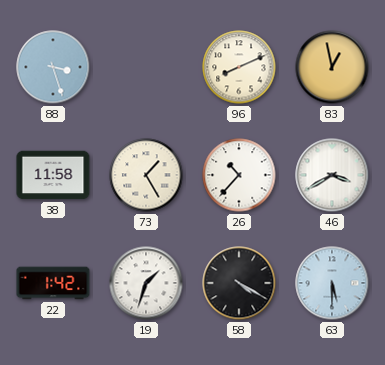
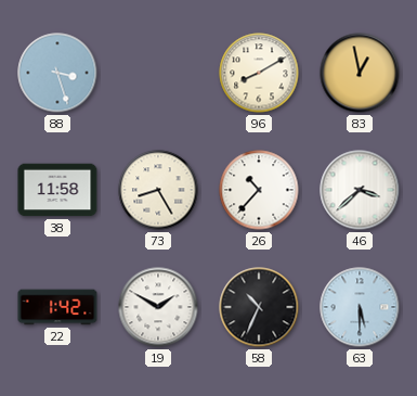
96: 8:11 -> 8:10
73: 1:25 -> 8:25
46: 3:40 -> 3:38
19: 1:33 -> 1:50
58: 4:20 -> 10:34
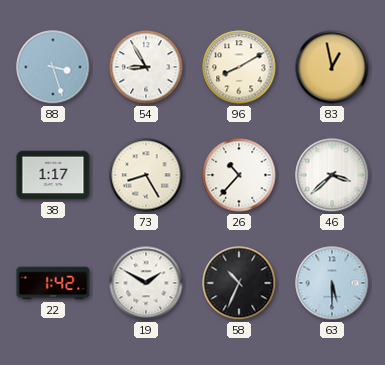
54: none -> 8:55
38: 11:58 -> 1:17
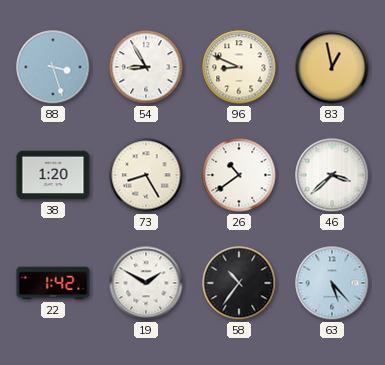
96: 8:10 -> 8:49
38: 1:17 -> 1:20
26: 10:37 -> 10:39
58: 10:34 -> 10:36
63: 5:30 -> 5:23
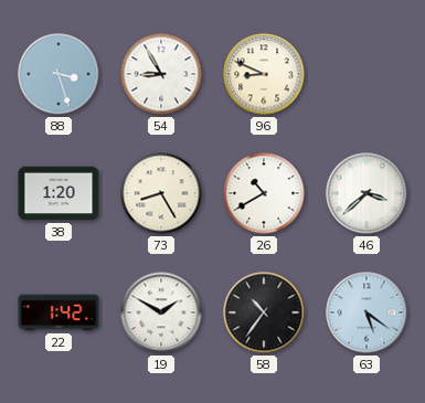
83: 12:58 -> none
26: 10:39 -> 10:40
63: 5:23 -> 5:21
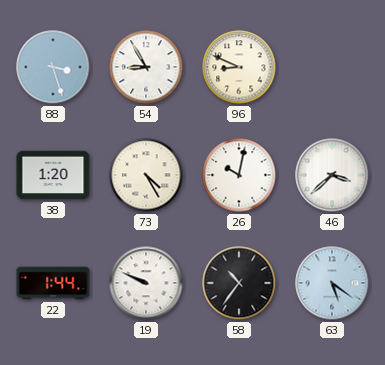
73: 8:25 -> 4:25
26: 10:40 -> 10:02
22: 1:42 -> 1:44
19: 1:50 -> 9:49
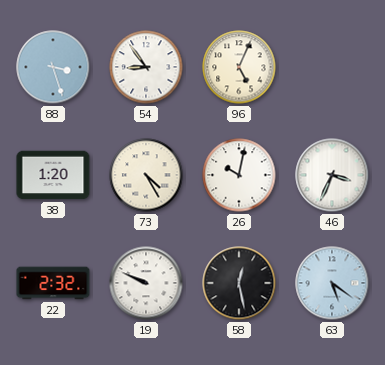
54: 8:55 -> 8:54
96: 8:49 -> 5:04
46: 3:38 -> 3:34
22: 1:44 -> 2:32
58: 10:36 -> 12:28
